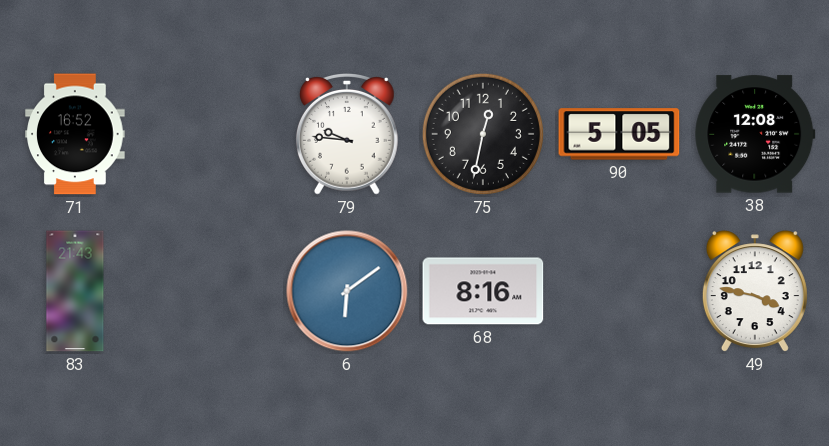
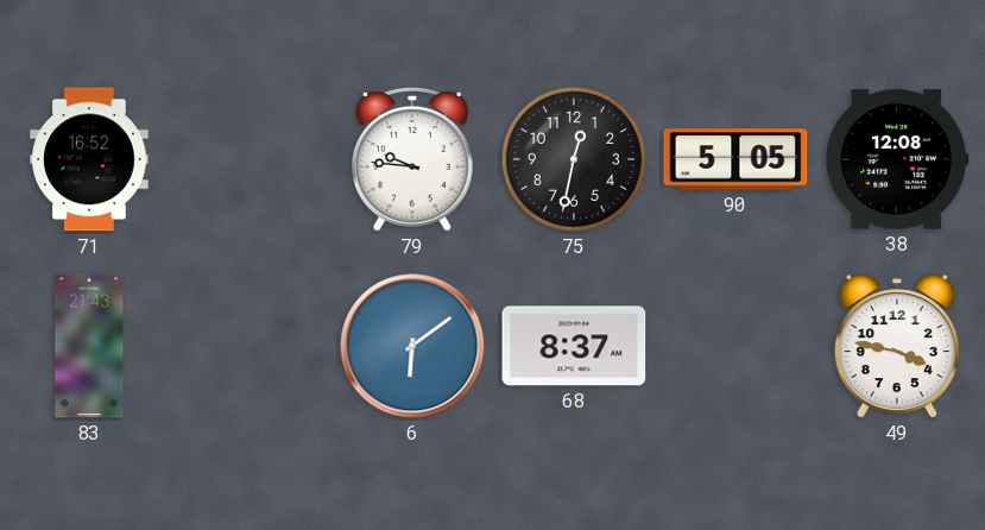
68: 8:16 -> 8:37
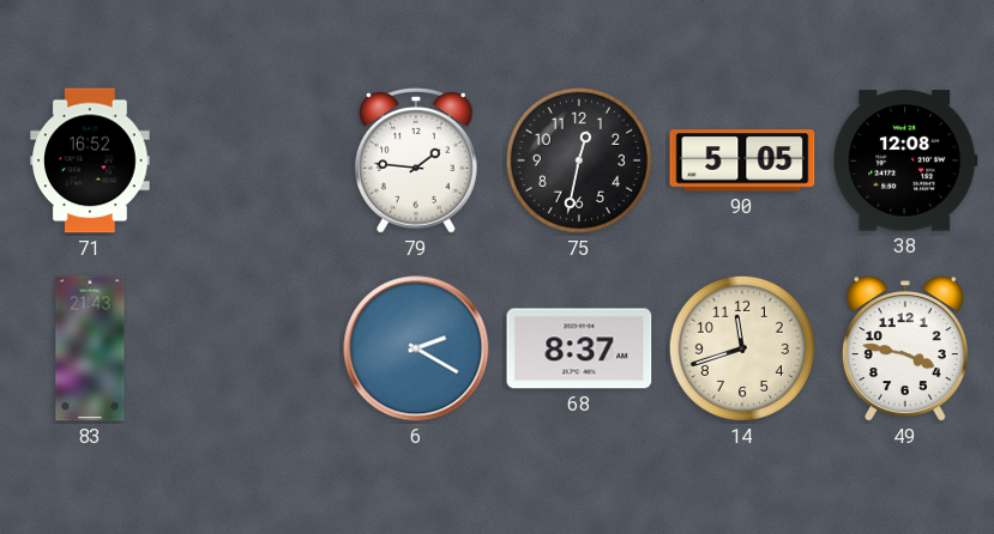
79: 9:46 -> 1:46
6: 6:09 -> 2:20
14: none -> 11:42
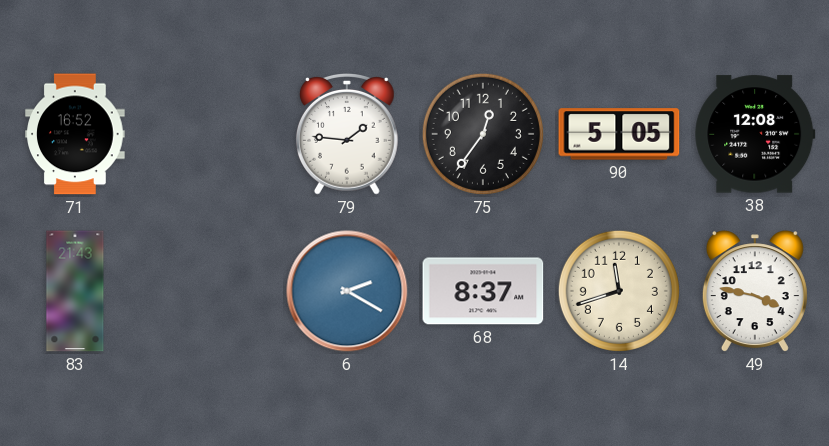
75: 12:32 -> 12:36
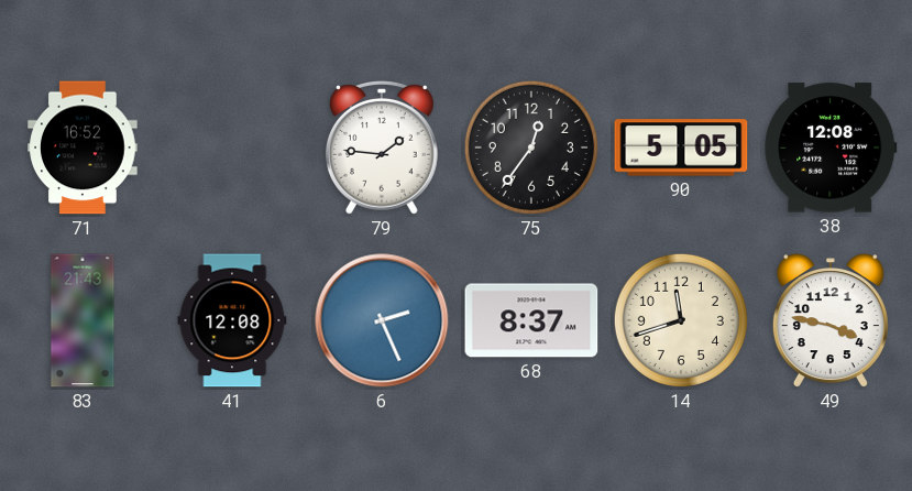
41: none -> 12:08
6: 2:20 -> 2:26
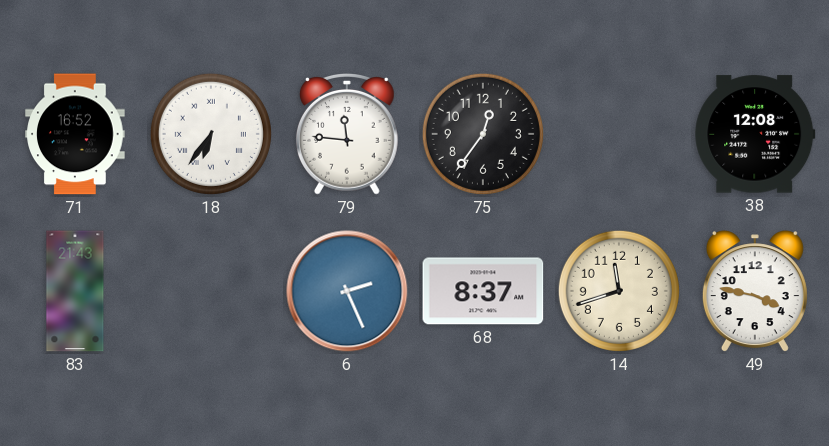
18: none -> 6:36
79: 1:46 -> 11:46
90: 5:05 -> none
41: 12:08 -> none
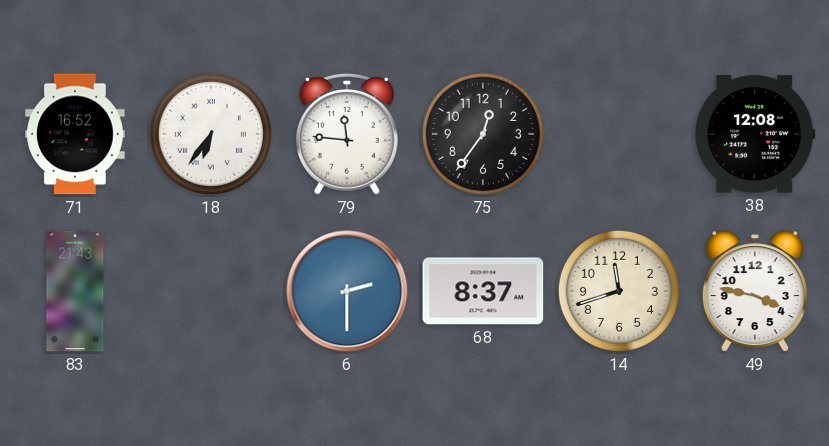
6: 2:26 -> 2:30
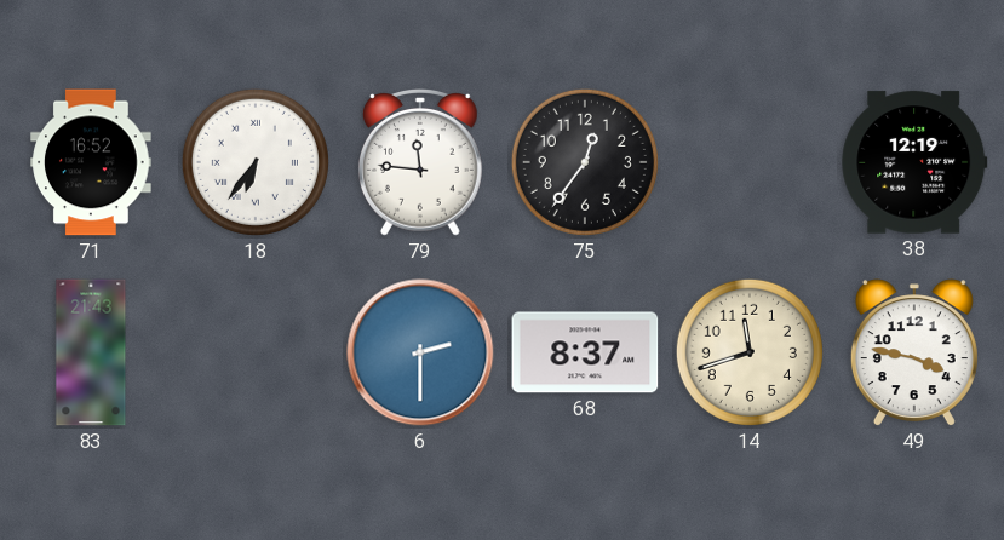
38: 12:08 -> 12:19
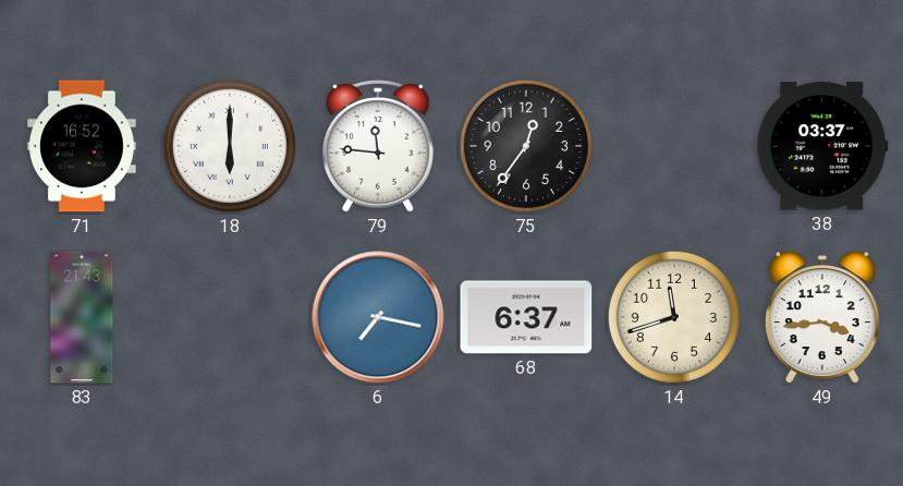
18: 6:36 -> 6:00
38: 12:19 -> 03:37
6: 2:30 -> 7:17
68: 8:37 -> 6:37
49: 3:47 -> 3:44
